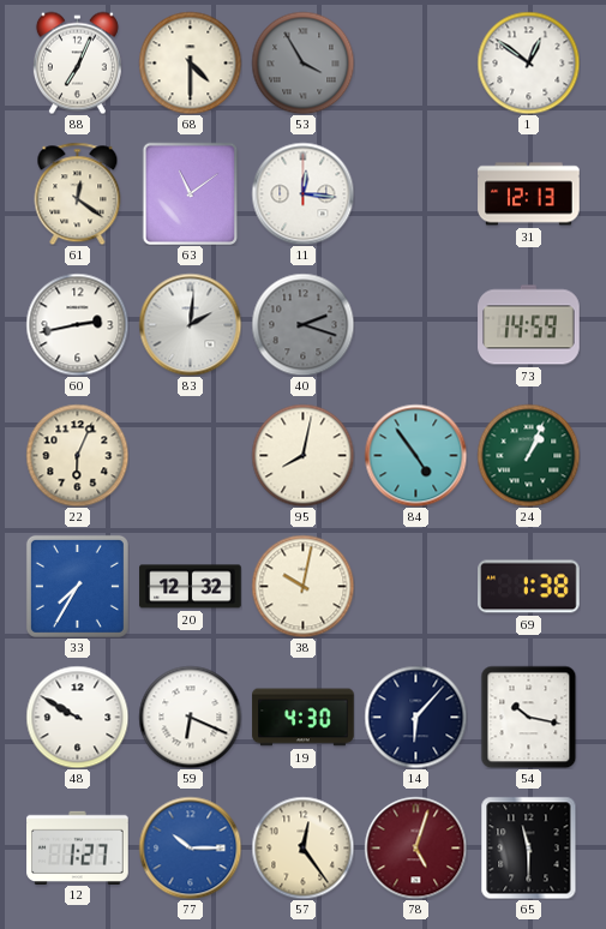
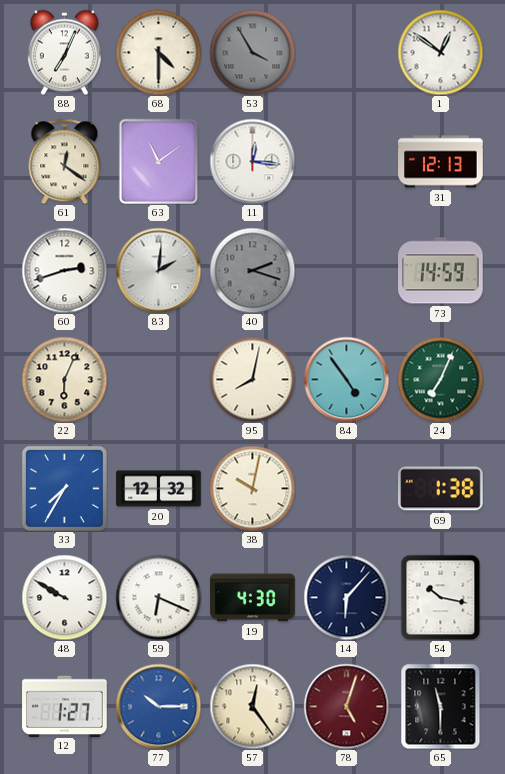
60: 2:43 -> 2:42
24: 1:04 -> 7:04
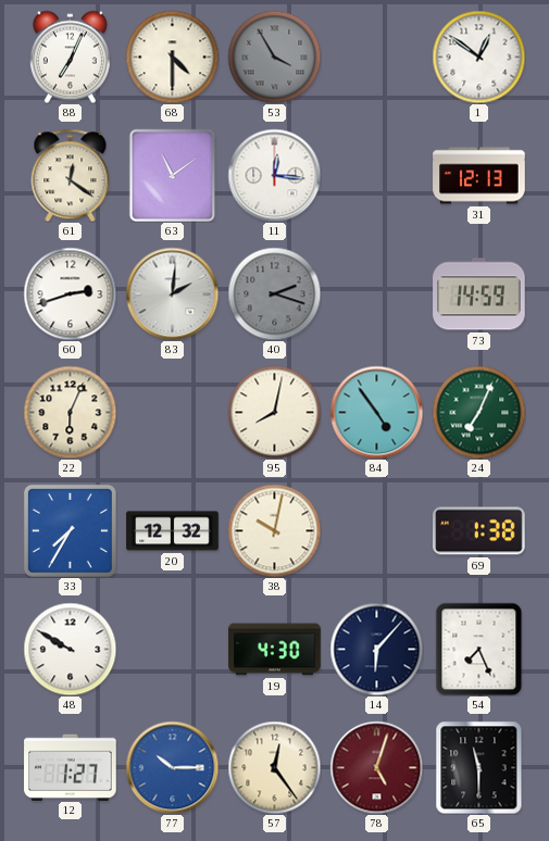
59: 6:19 -> none
54: 10:17 -> 7:26
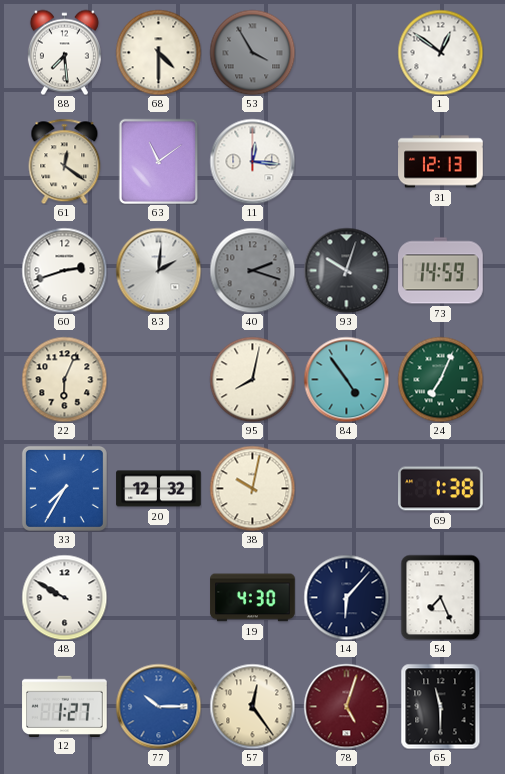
88: 7:04 -> 7:29
93: none -> 10:03
